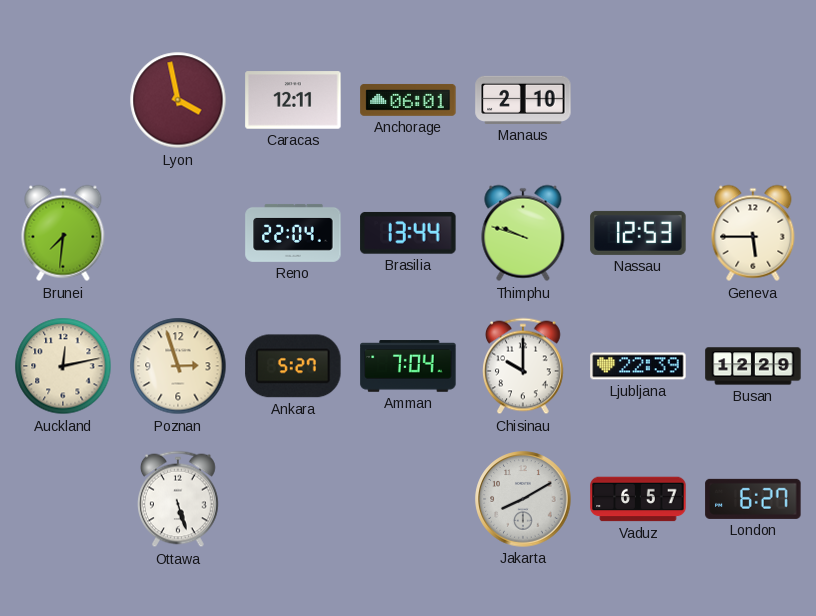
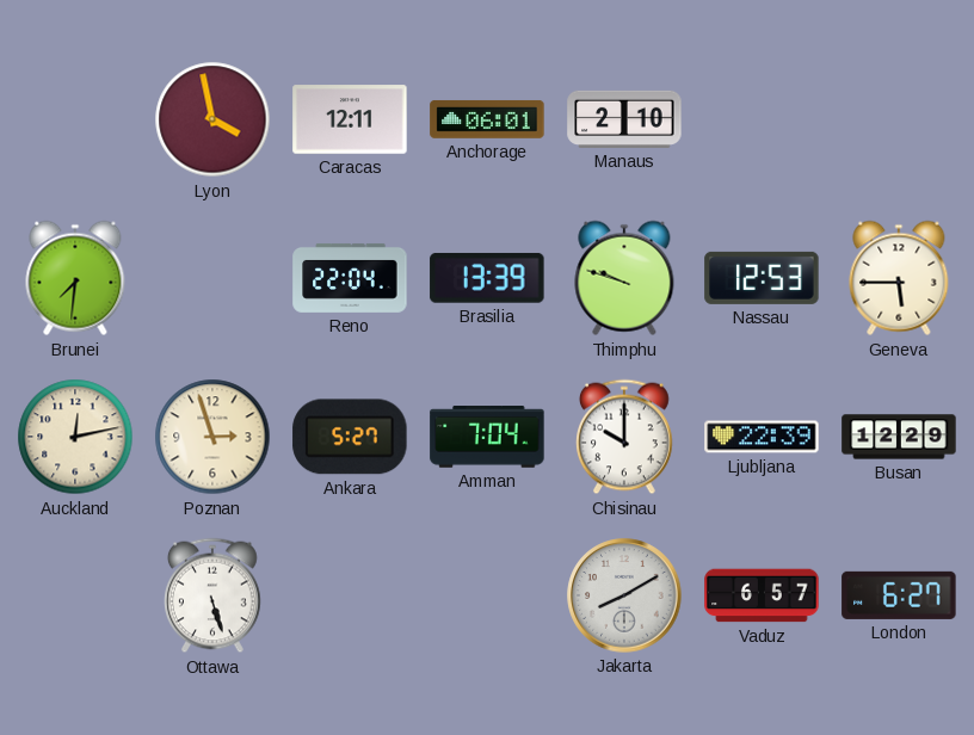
Brasilia: 13:44 -> 13:39
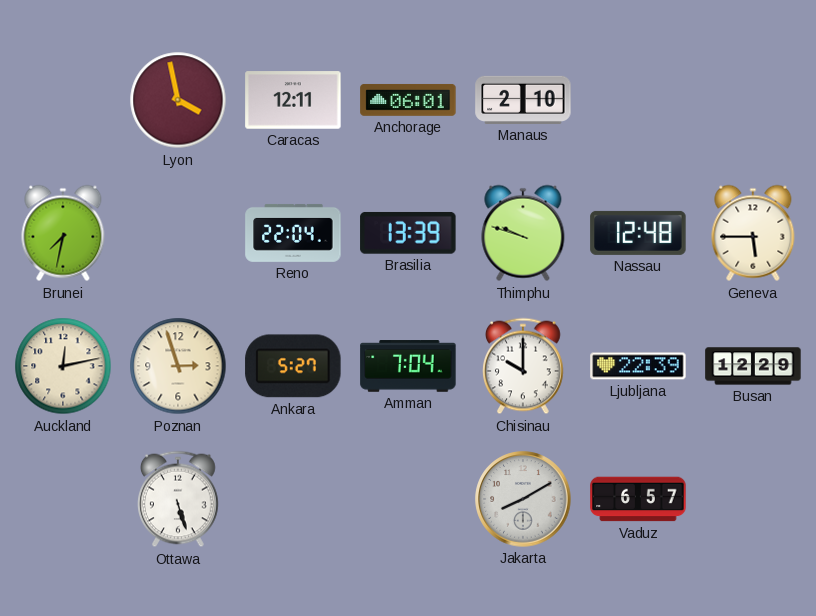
Brunei: 7:31 -> 7:32
Nassau: 12:53 -> 12:48
London: 6:27 -> none
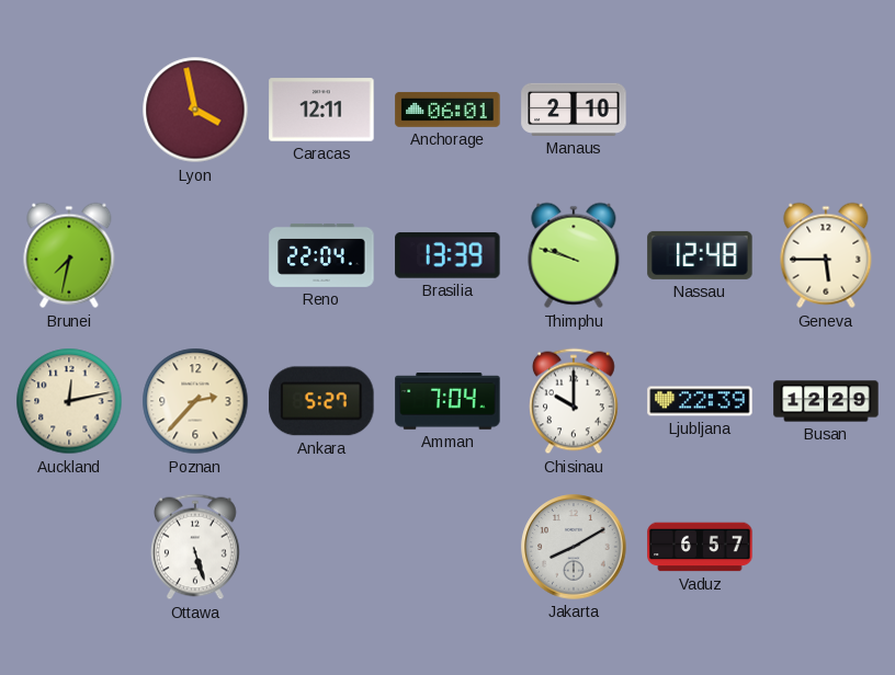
Poznan: 2:57 -> 2:37
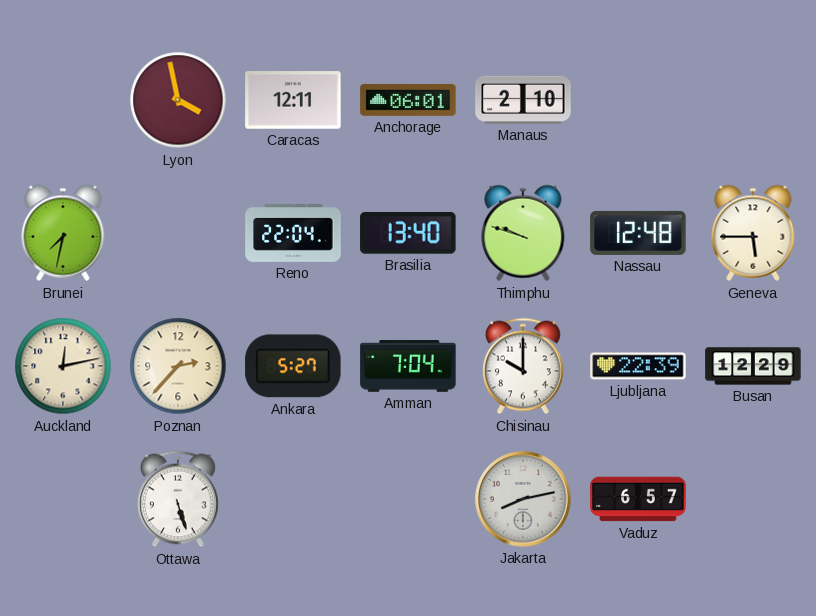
Brasilia: 13:39 -> 13:40
Jakarta: 8:10 -> 8:13
